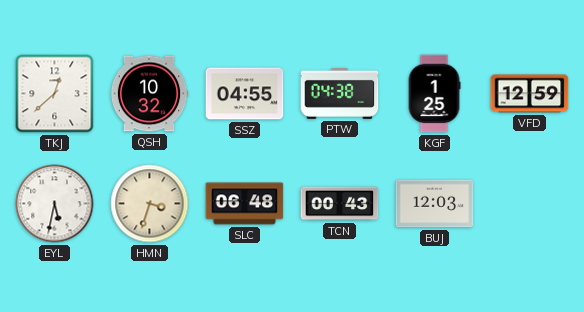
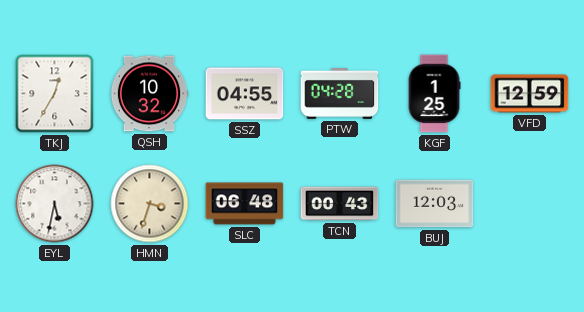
TKJ: 12:38 -> 12:35
PTW: 04:38 -> 04:28
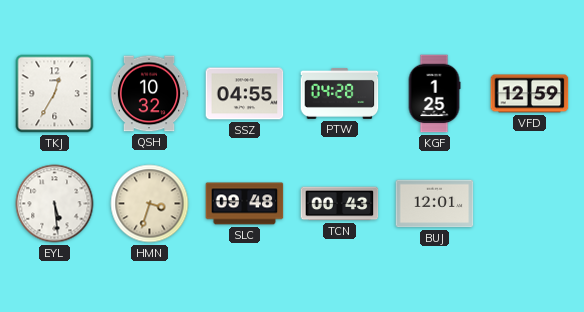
EYL: 5:32 -> 5:29
SLC: 06:48 -> 09:48
BUJ: 12:03 -> 12:01
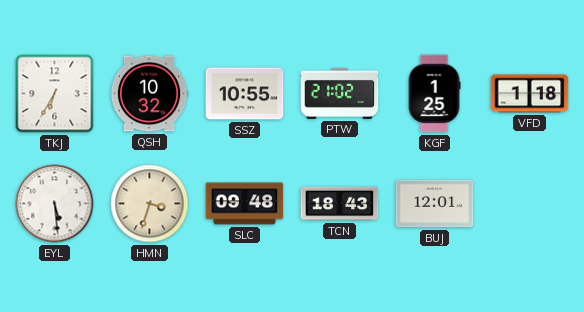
TKJ: 12:35 -> 6:35
SSZ: 04:55 -> 10:55
PTW: 04:28 -> 21:02
VFD: 12:59 -> 1:18
TCN: 00:43 -> 18:43
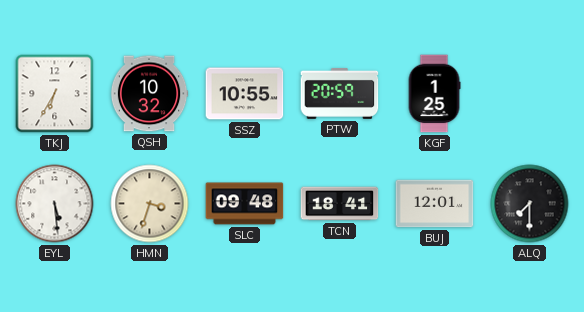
PTW: 21:02 -> 20:59
VFD: 1:18 -> none
TCN: 18:43 -> 18:41
ALQ: none -> 7:30
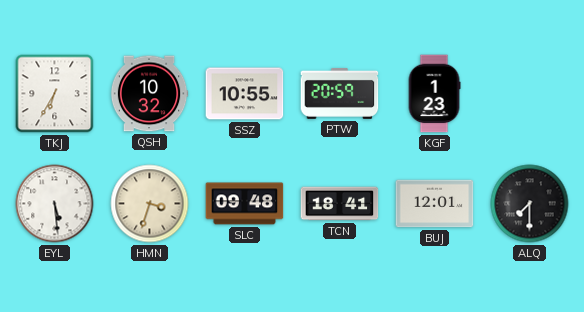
KGF: 1:25 -> 1:23
